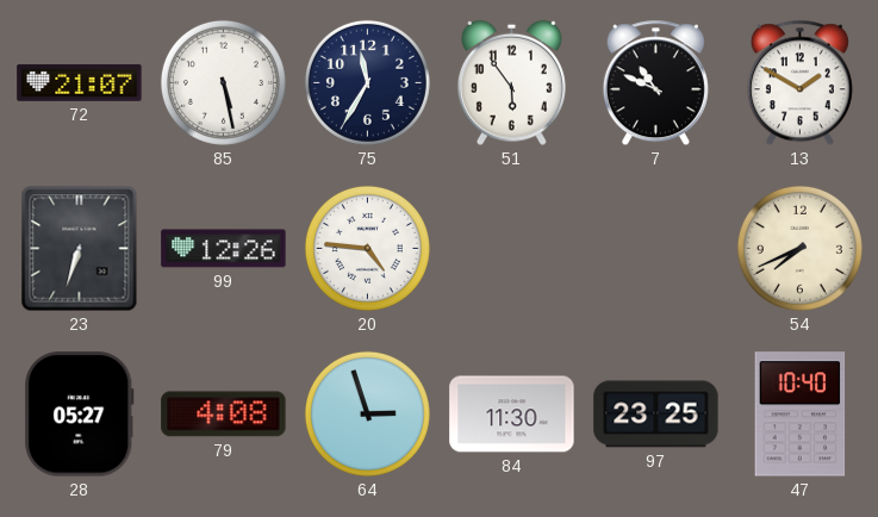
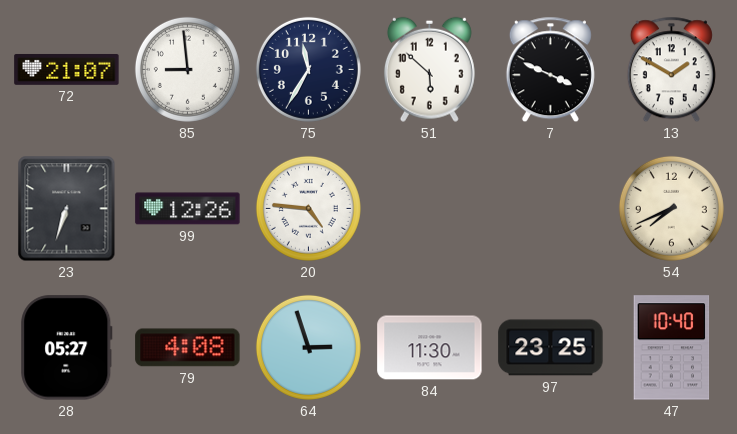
85: 5:28 -> 8:59
51: 5:54 -> 5:52
7: 10:49 -> 3:49
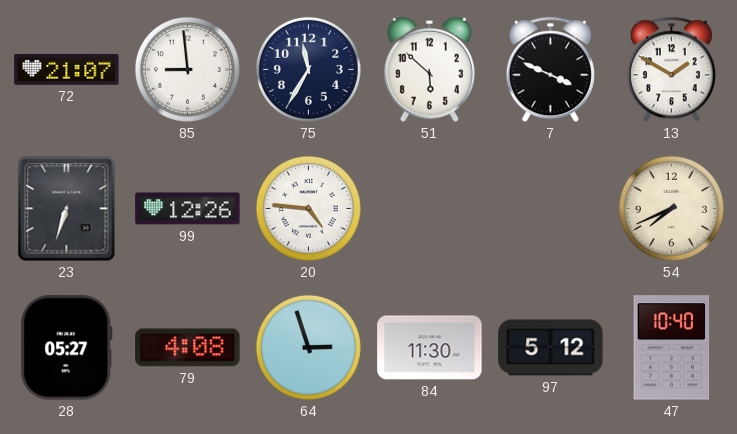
97: 23:25 -> 5:12
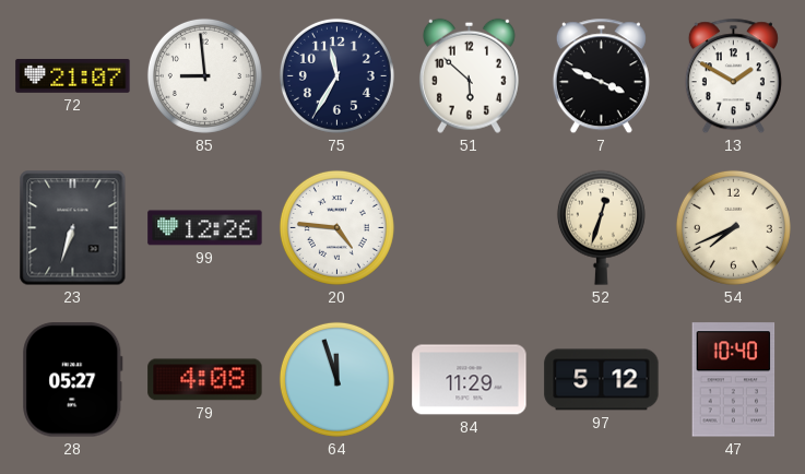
52: none -> 12:33
64: 2:57 -> 11:57
84: 11:30 -> 11:29
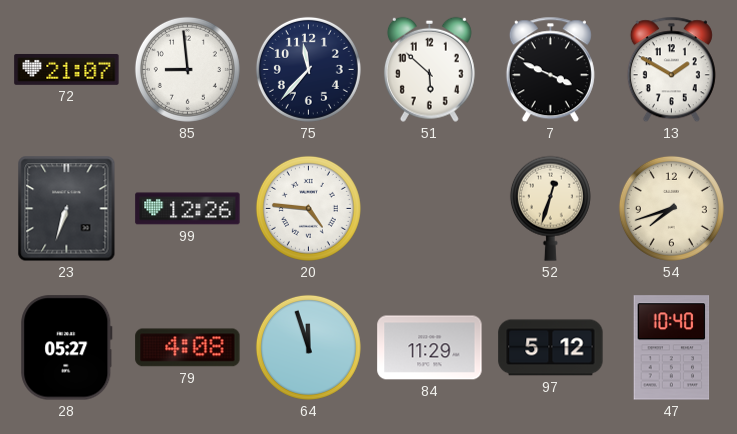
75: 11:35 -> 11:37
54: 7:41 -> 7:42
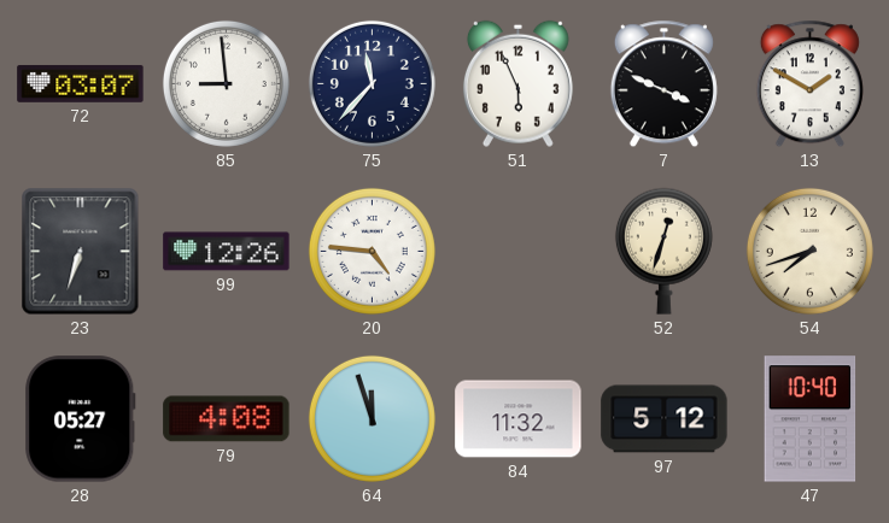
72: 21:07 -> 03:07
51: 5:52 -> 5:56
84: 11:29 -> 11:32
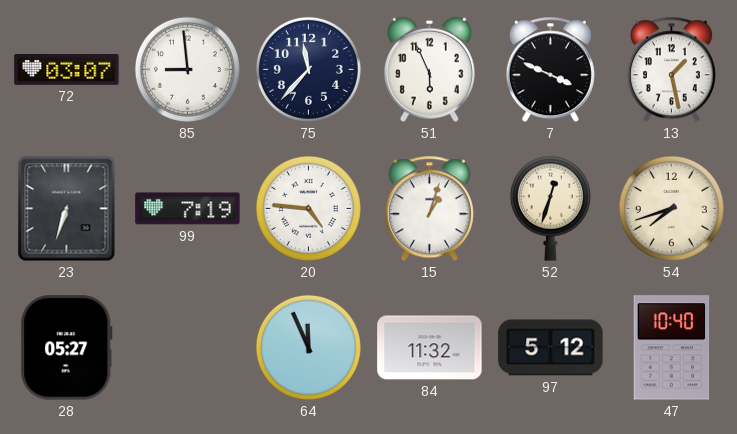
13: 1:50 -> 1:28
99: 12:26 -> 7:19
15: none -> 1:03
79: 4:08 -> none
64: 11:57 -> 11:56
